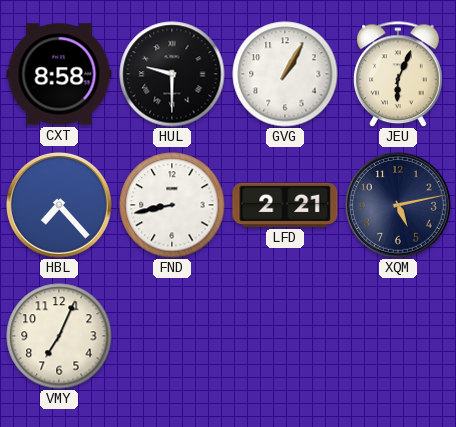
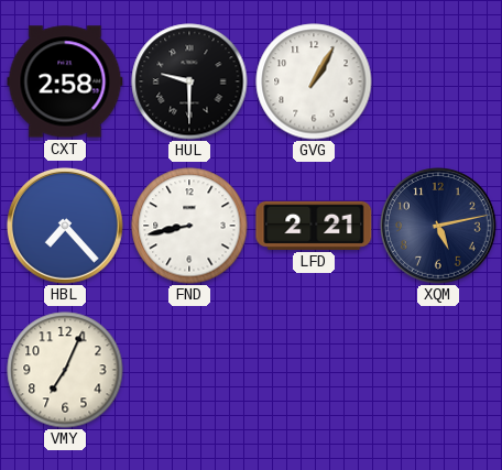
CXT: 8:58 -> 2:58
JEU: 6:04 -> none
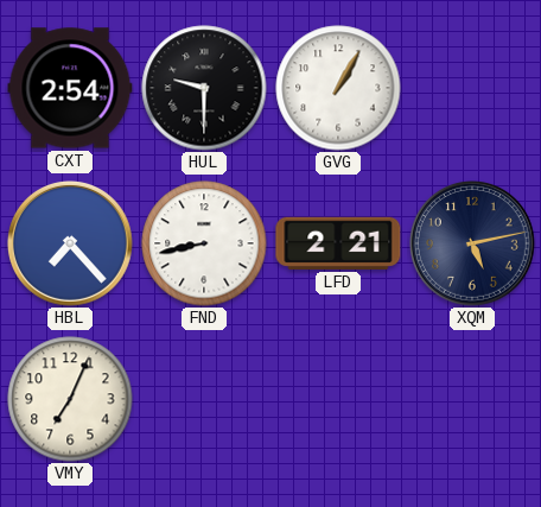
CXT: 2:58 -> 2:54
